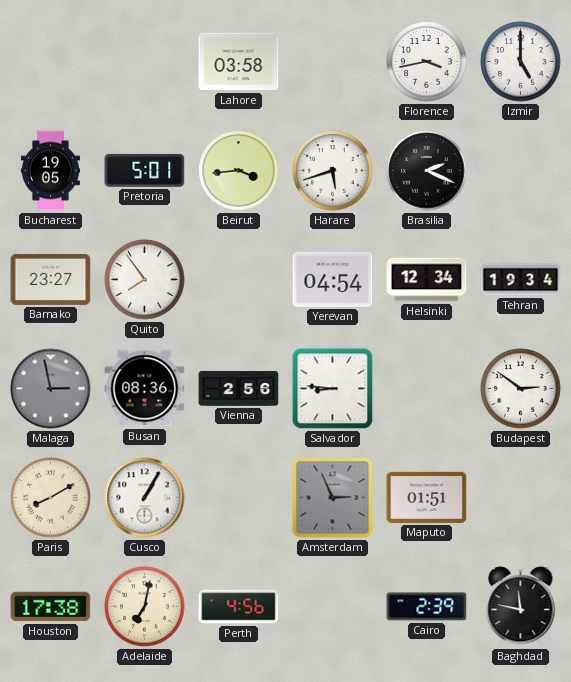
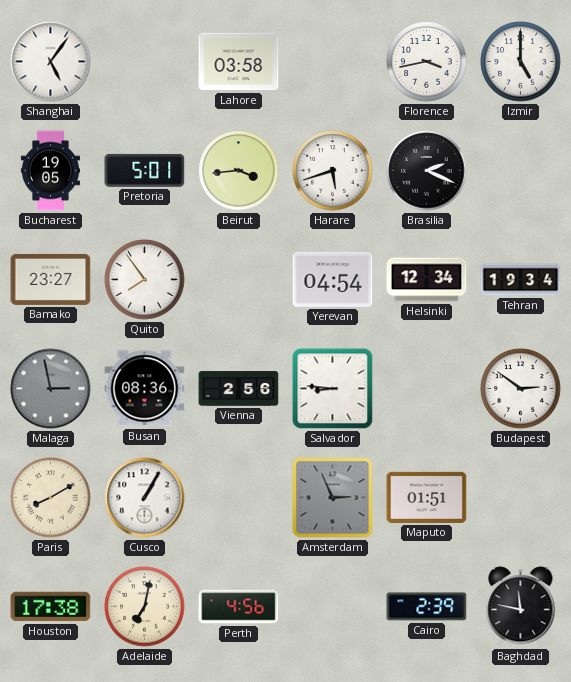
Shanghai: none -> 5:06
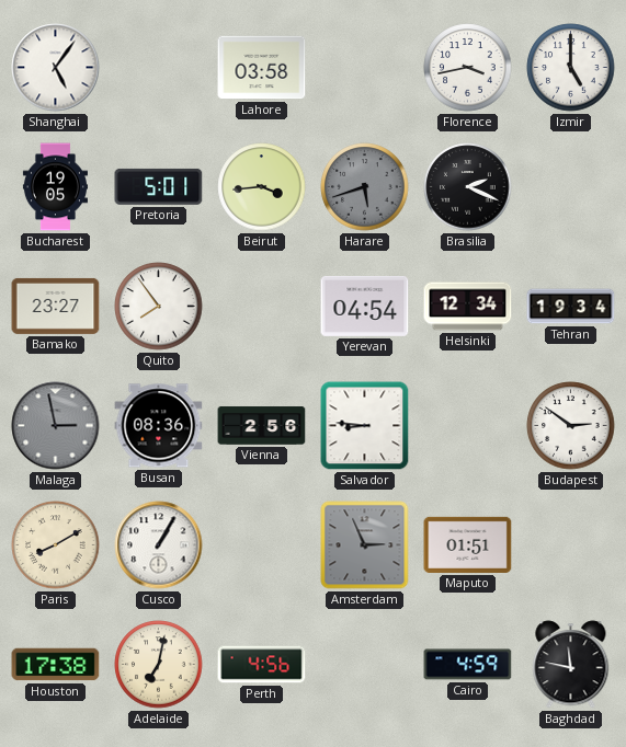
Harare dial: white -> grey
Cairo: 2:39 -> 4:59
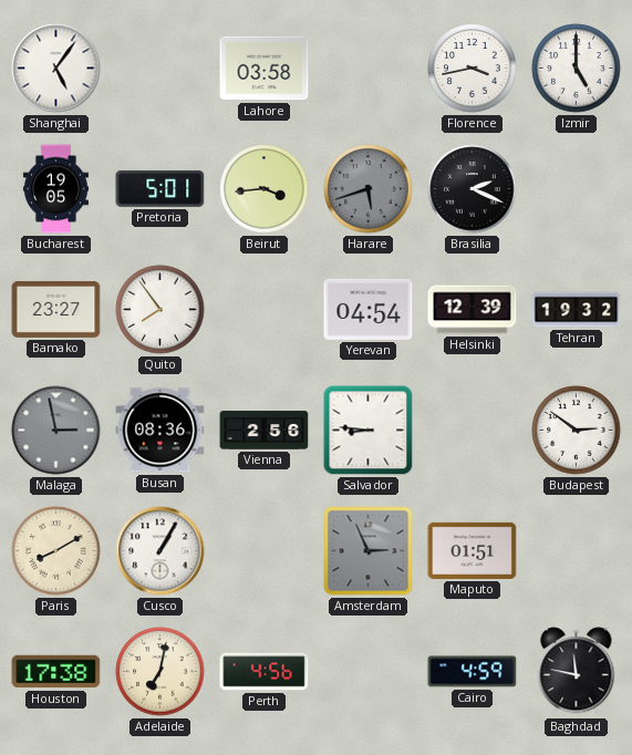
Helsinki: 12:34 -> 12:39
Tehran: 19:34 -> 19:32
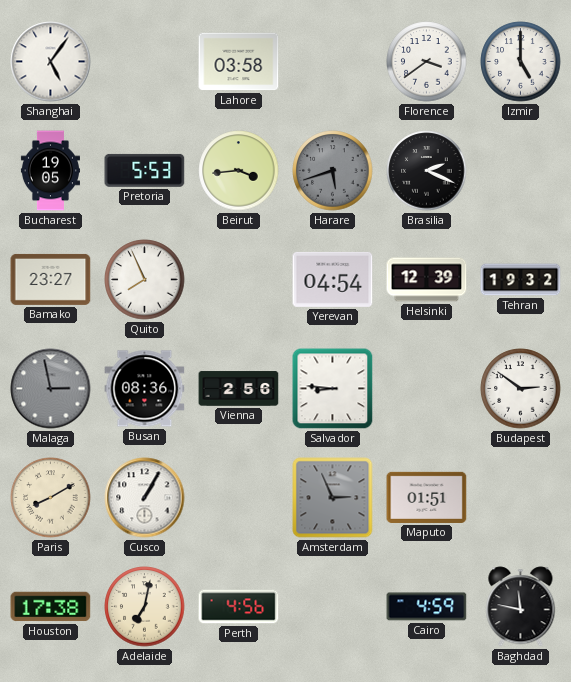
Florence: 3:43 -> 3:39
Pretoria: 5:01 -> 5:53
Quito: 7:54 -> 7:56
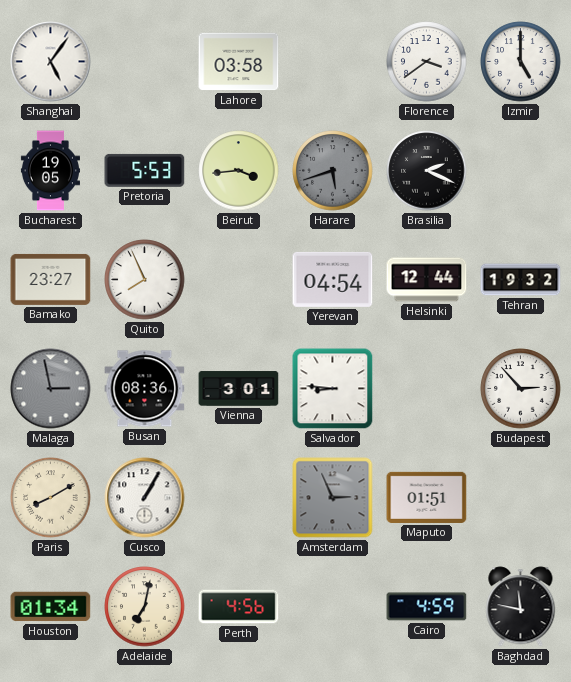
Helsinki: 12:39 -> 12:44
Vienna: 2:56 -> 3:01
Budapest: 2:51 -> 2:53
Houston: 17:38 -> 01:34
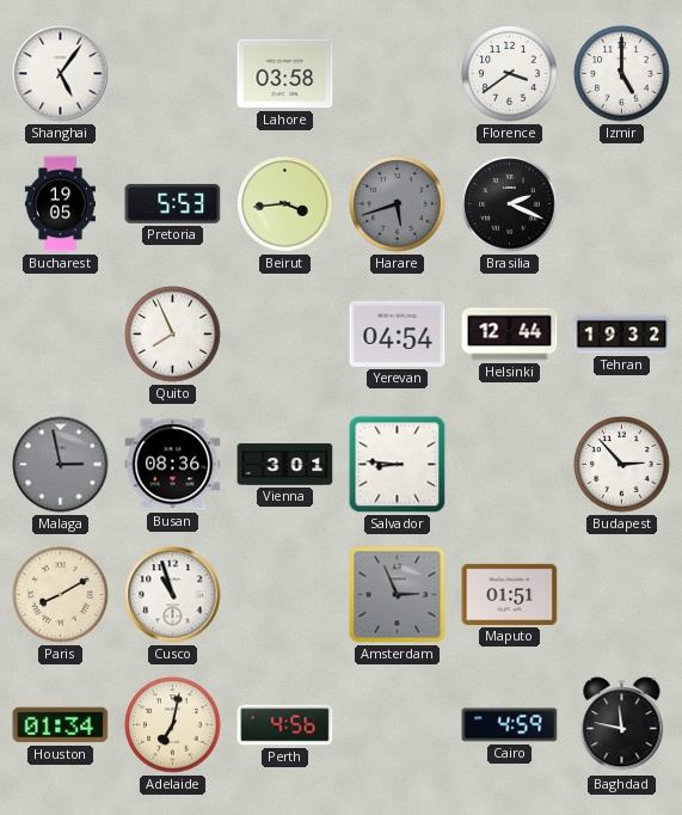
Bamako: 23:27 -> none
Cusco: 1:05 -> 10:57
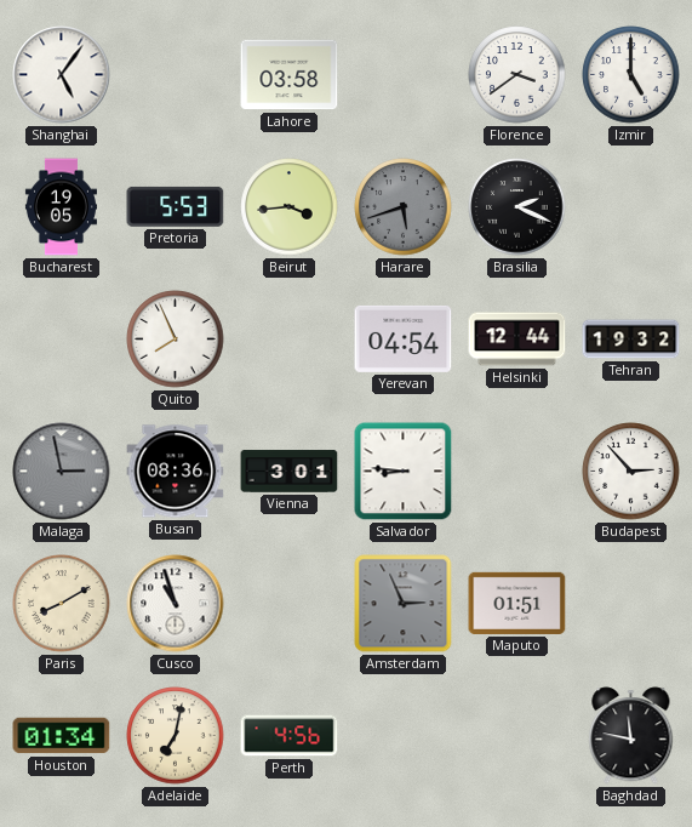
Cairo: 4:59 -> none
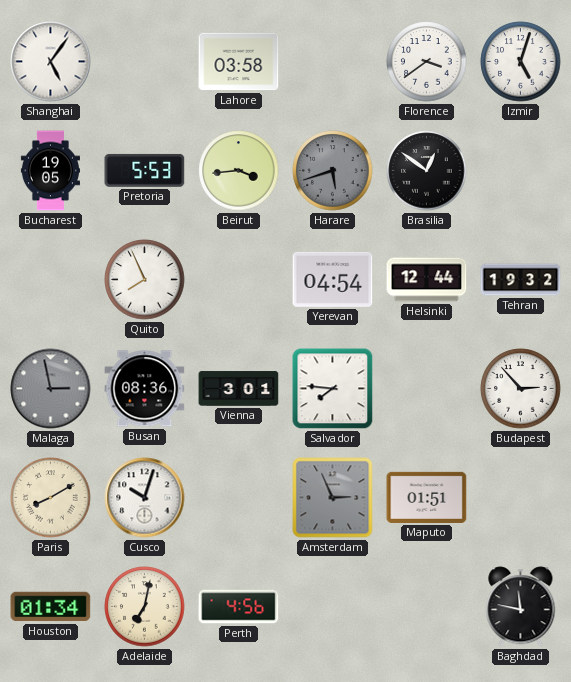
Izmir: 5:00 -> 5:03
Brasilia: 2:19 -> 12:51
Salvador: 8:46 -> 7:46
Cusco: 10:57 -> 10:03
